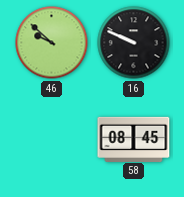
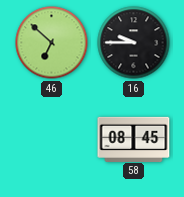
46: 9:52 -> 6:52
16: 9:49 -> 9:45
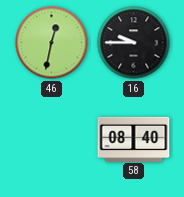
46: 6:52 -> 12:32
58: 08:45 -> 08:40
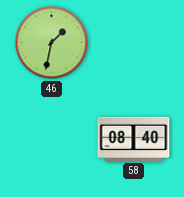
46: 12:32 -> 1:32
16: 9:45 -> none
